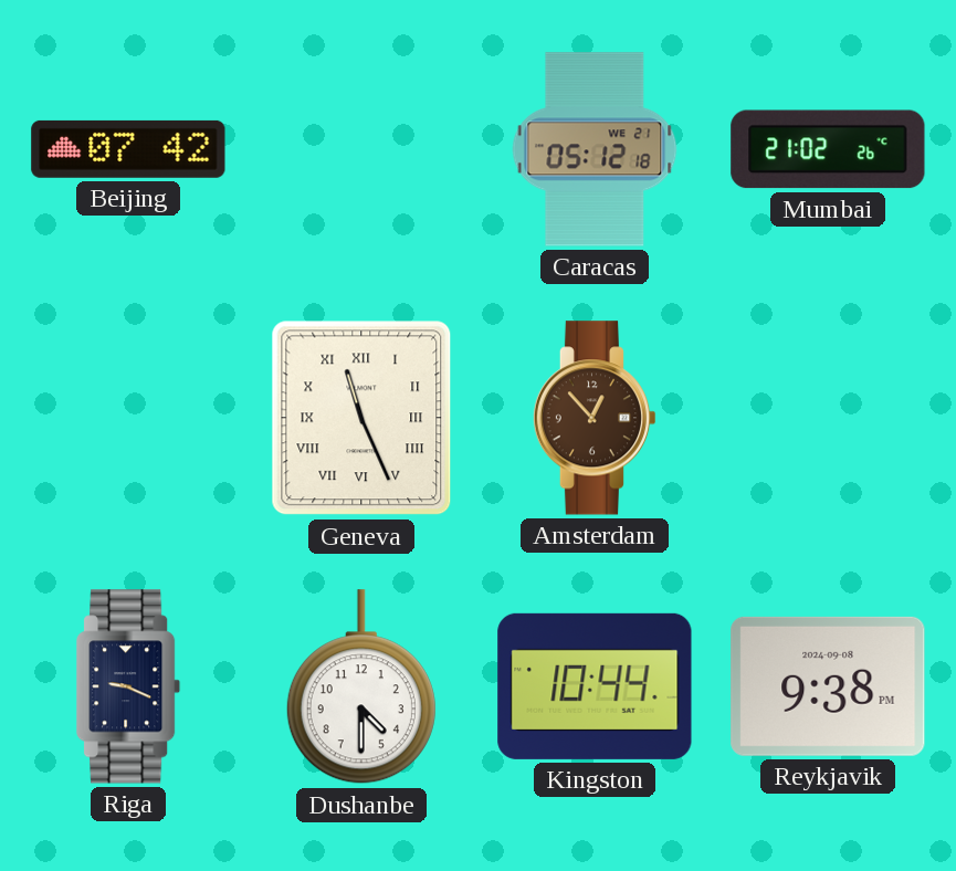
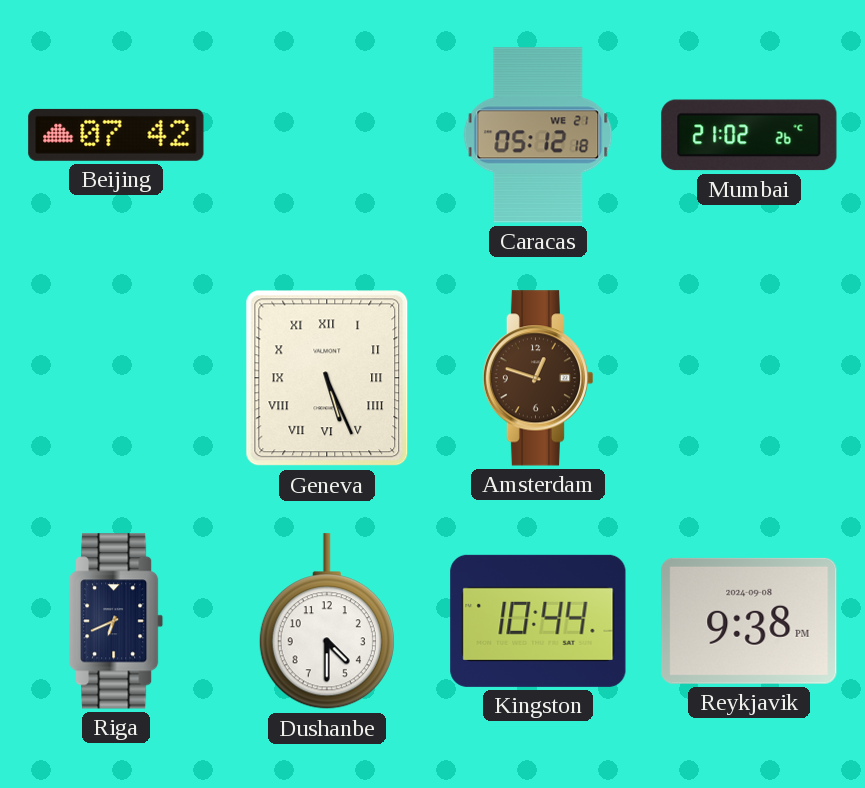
Geneva: 11:26 -> 5:26
Amsterdam: 12:53 -> 12:48
Riga: 9:19 -> 6:41
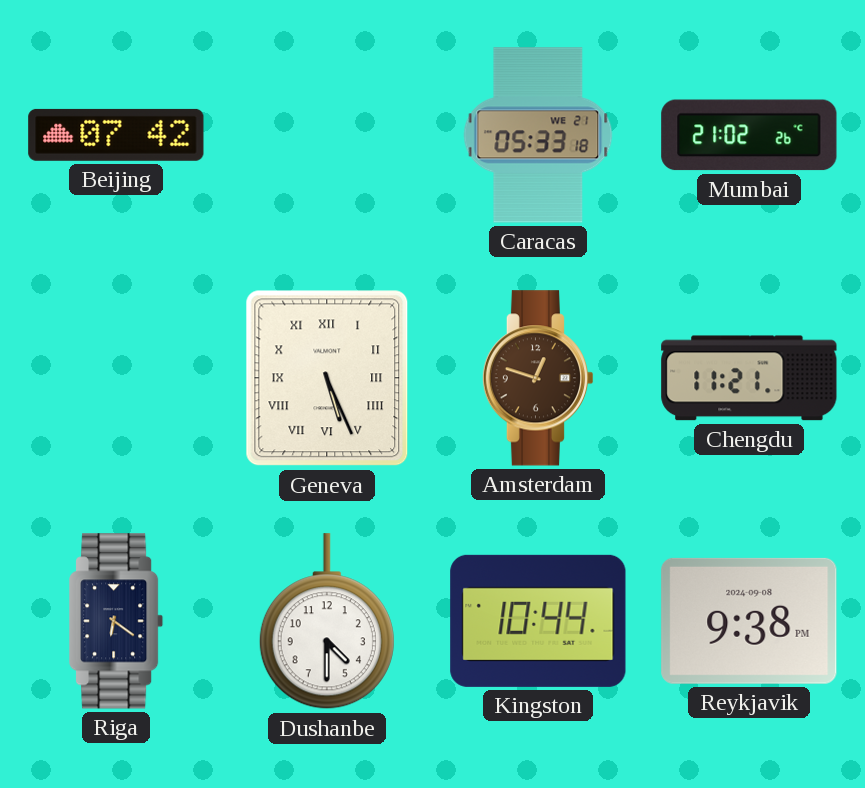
Caracas: 05:12 -> 05:33
Chengdu: none -> 11:21
Riga: 6:41 -> 6:21
